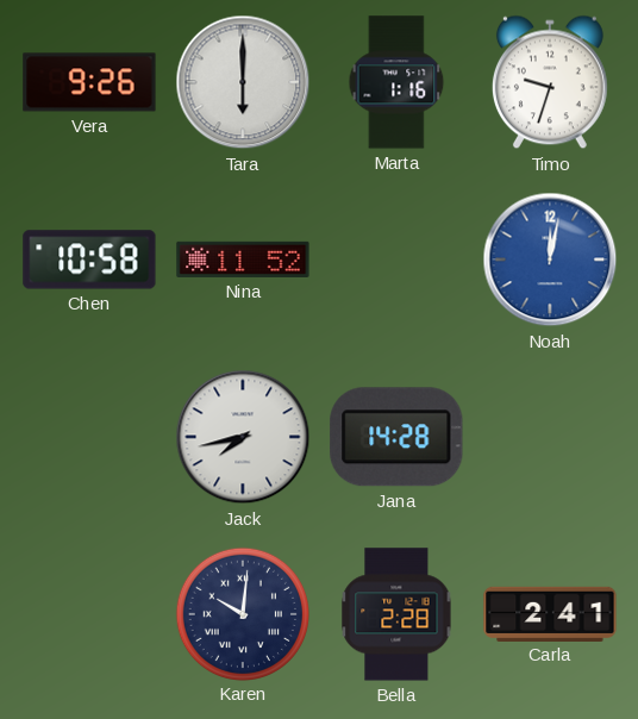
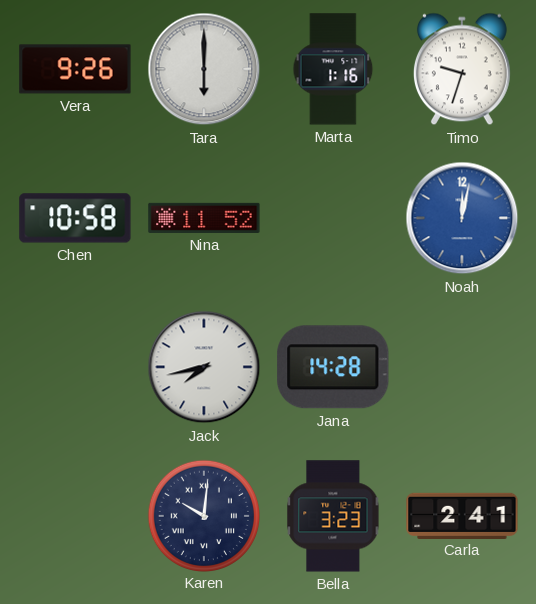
Bella: 2:28 -> 3:23
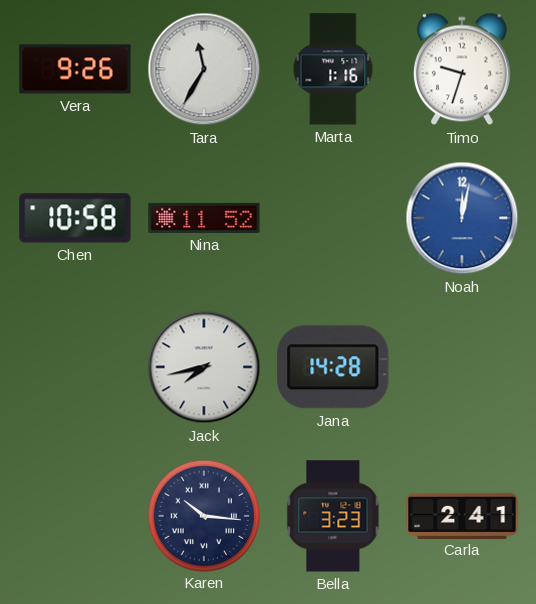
Tara: 6:00 -> 11:35
Karen: 10:01 -> 10:16
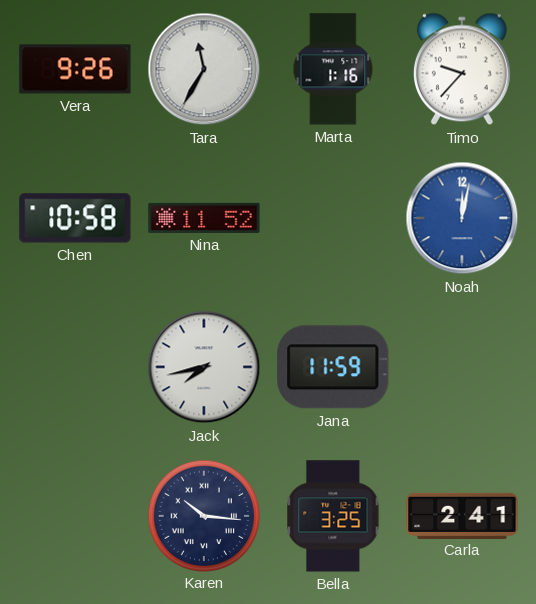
Timo: 9:33 -> 9:37
Jana: 14:28 -> 11:59
Bella: 3:23 -> 3:25
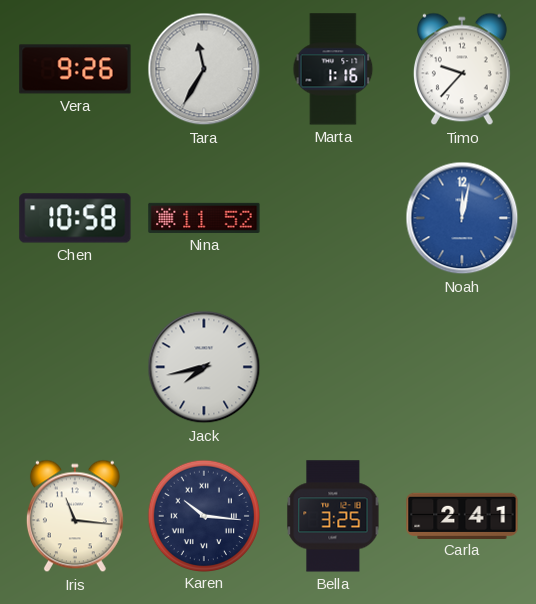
Jana: 11:59 -> none
Iris: none -> 11:16
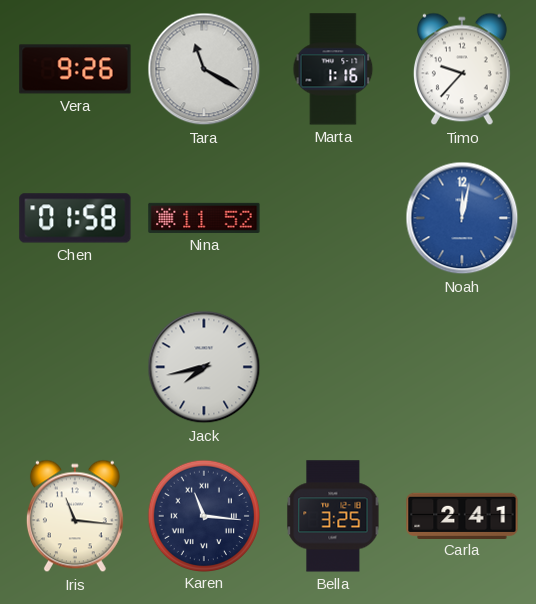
Tara: 11:35 -> 11:20
Chen: 10:58 -> 01:58
Karen: 10:16 -> 11:16
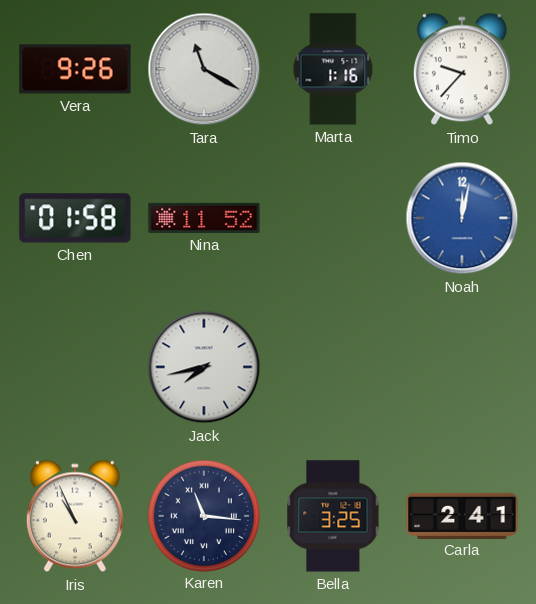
Iris: 11:16 -> 10:56
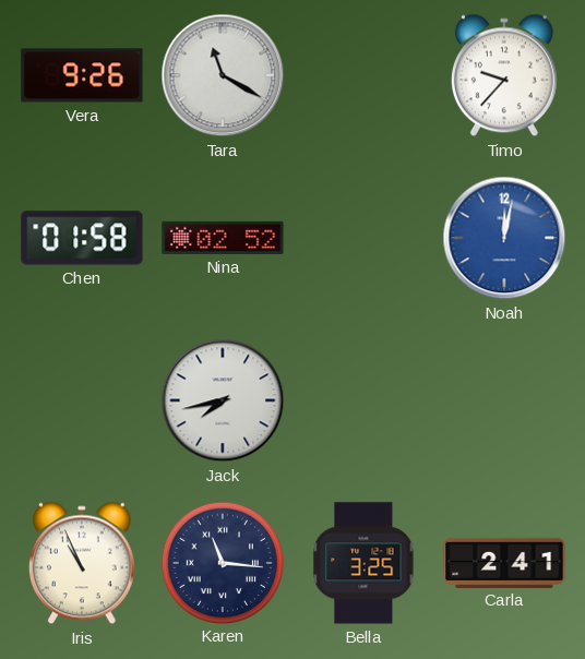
Marta: 1:16 -> none
Nina: 11:52 -> 02:52
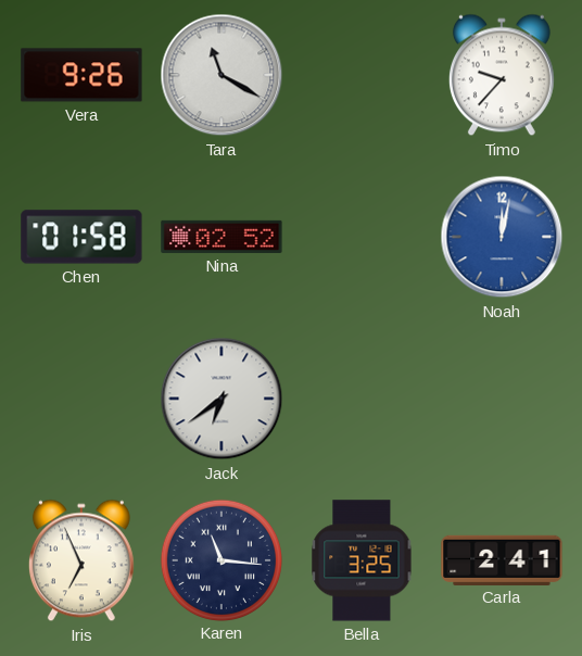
Jack: 7:43 -> 6:39
Iris: 10:56 -> 6:56
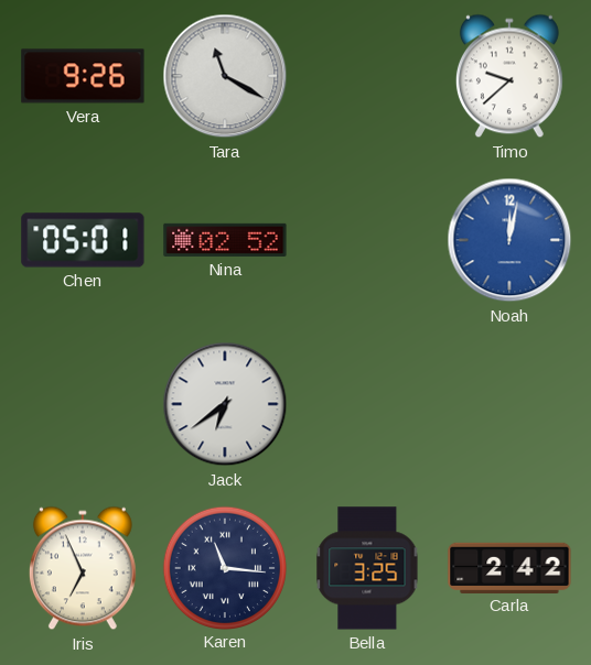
Timo: 9:37 -> 9:38
Chen: 01:58 -> 05:01
Carla: 2:41 -> 2:42
